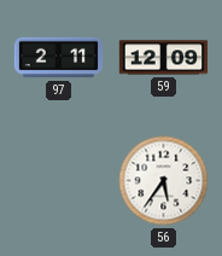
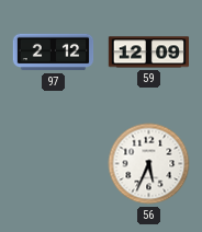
97: 2:11 -> 2:12
56: 5:36 -> 5:34
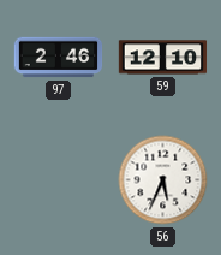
97: 2:12 -> 2:46
59: 12:09 -> 12:10
